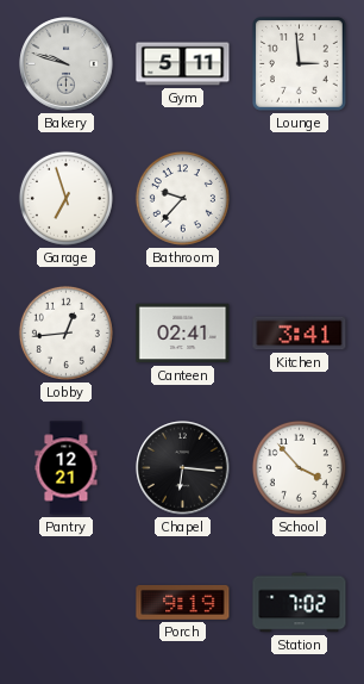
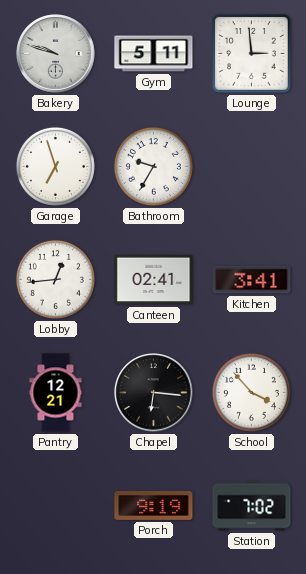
Bathroom: 9:37 -> 9:35
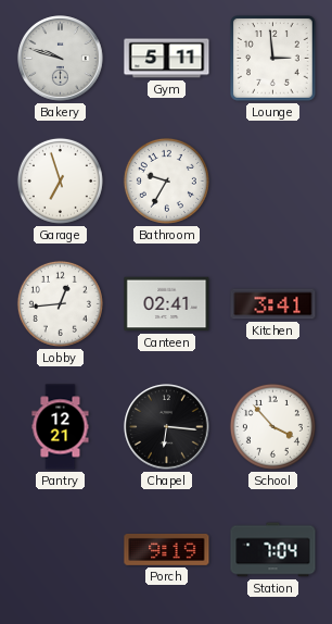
Station: 7:02 -> 7:04
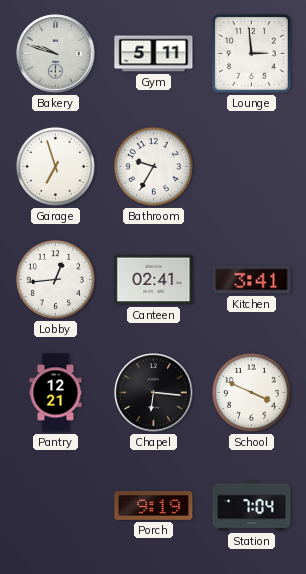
School: 3:53 -> 3:49
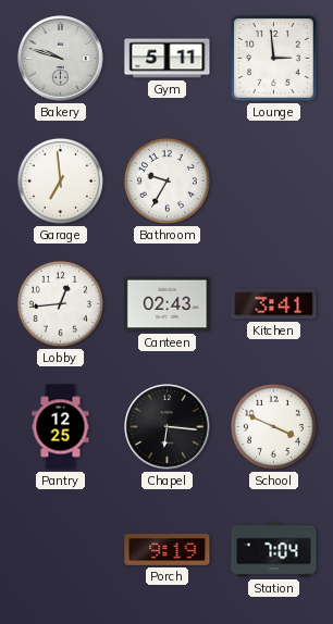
Garage: 6:57 -> 6:59
Canteen: 02:41 -> 02:43
Pantry: 12:21 -> 12:25
